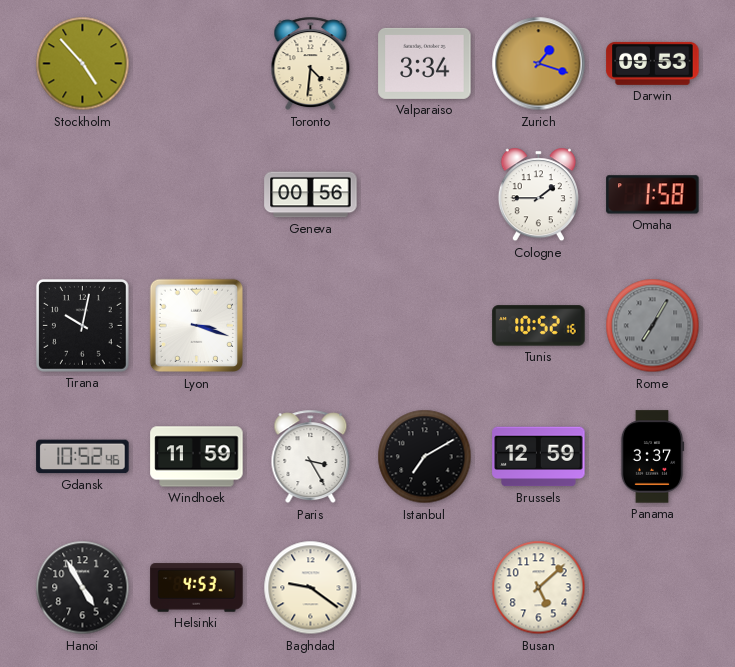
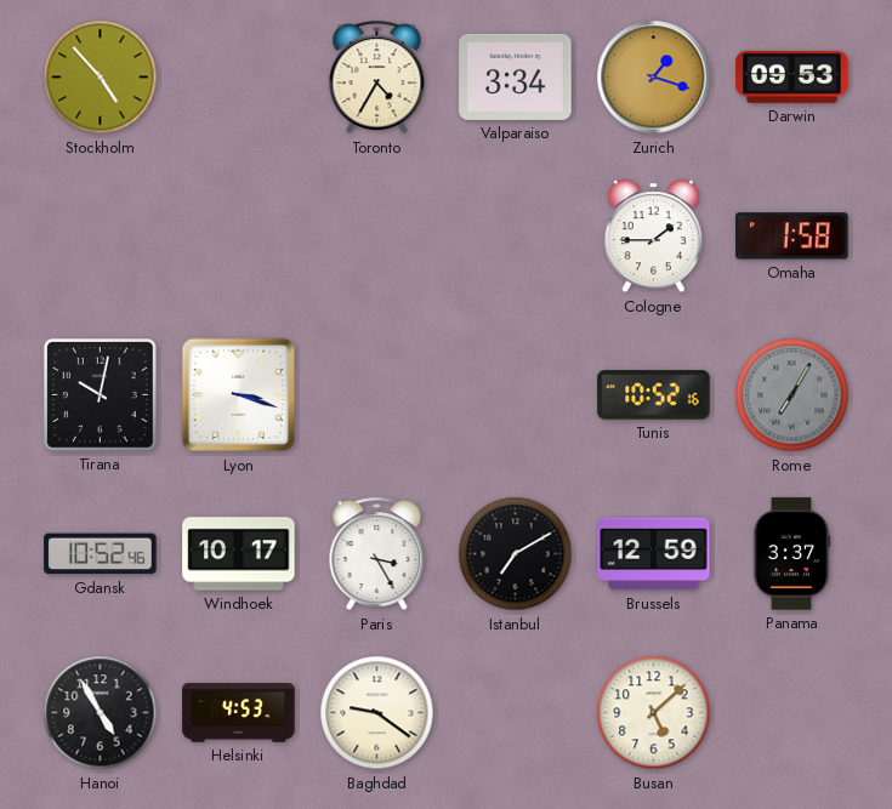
Toronto: 4:31 -> 4:35
Geneva: 00:56 -> none
Windhoek: 11:59 -> 10:17
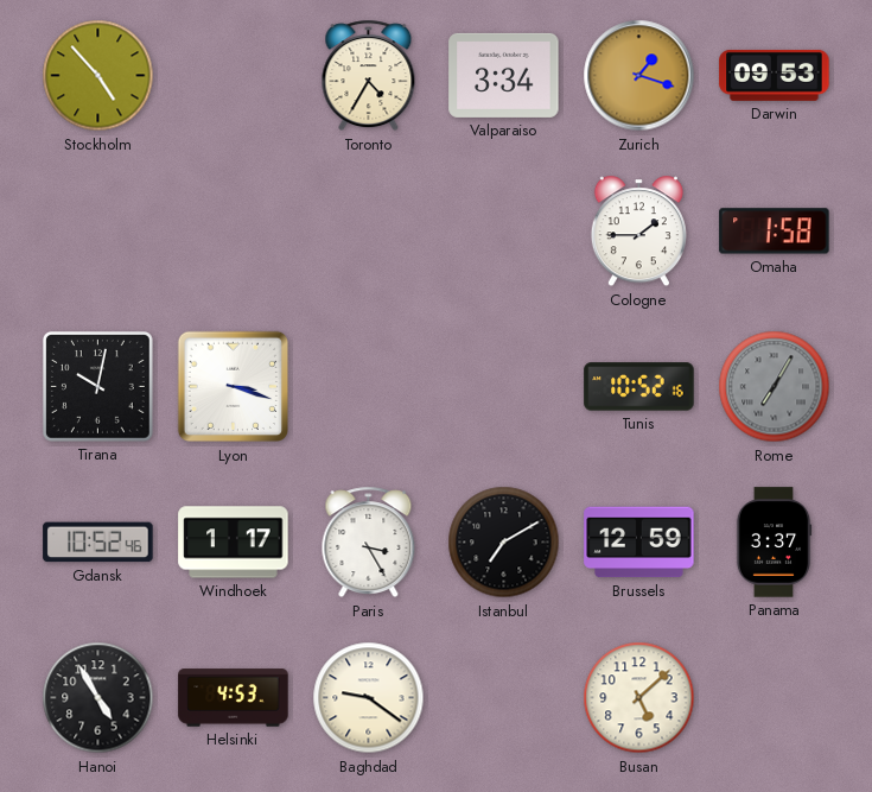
Windhoek: 10:17 -> 1:17
